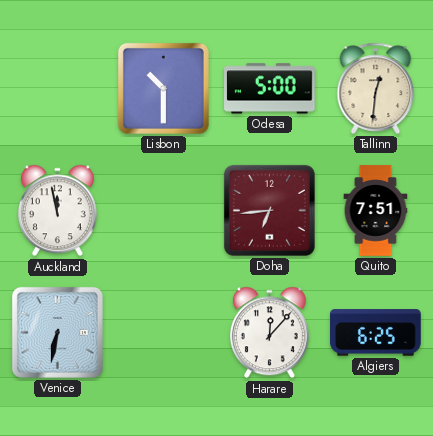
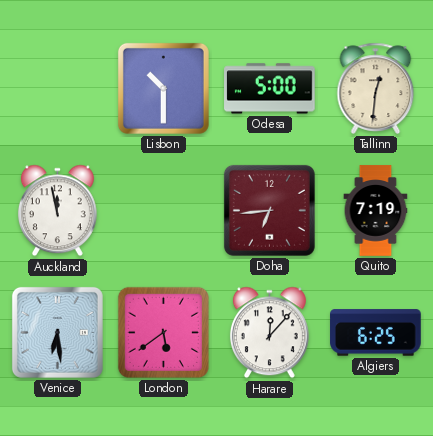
Quito: 7:51 -> 7:19
Venice: 6:32 -> 6:29
London: none -> 5:39
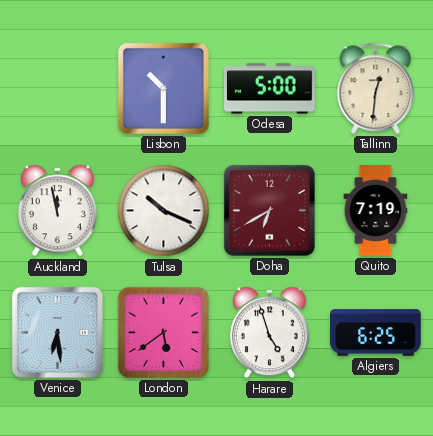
Tulsa: none -> 10:19
Doha: 6:44 -> 6:40
Harare: 12:07 -> 4:57
